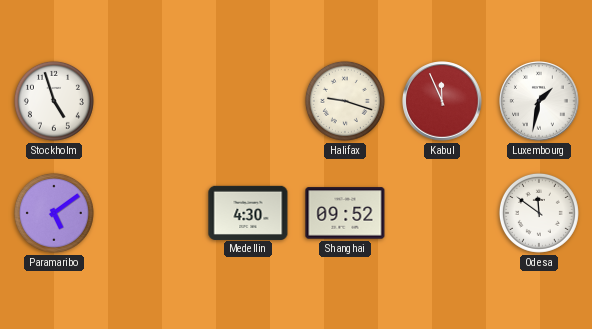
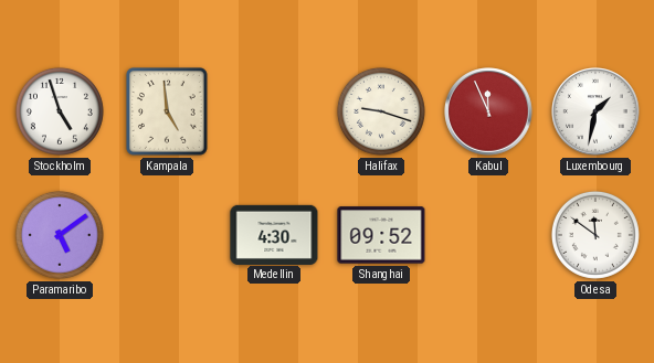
Kampala: none -> 4:59
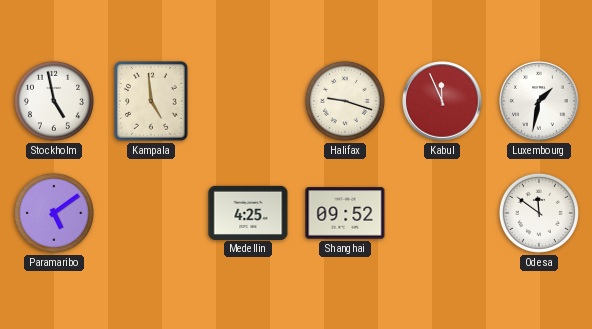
Stockholm: 4:57 -> 4:58
Medellin: 4:30 -> 4:25
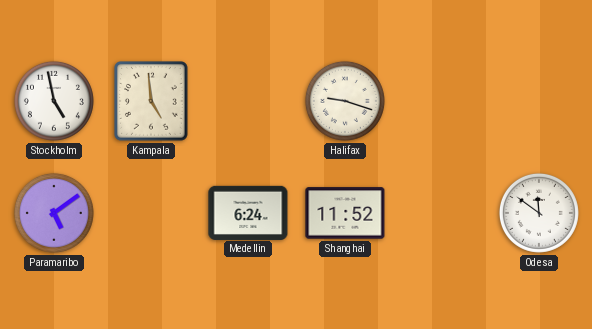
Kabul: 11:56 -> none
Luxembourg: 1:32 -> none
Medellin: 4:25 -> 6:24
Shanghai: 09:52 -> 11:52
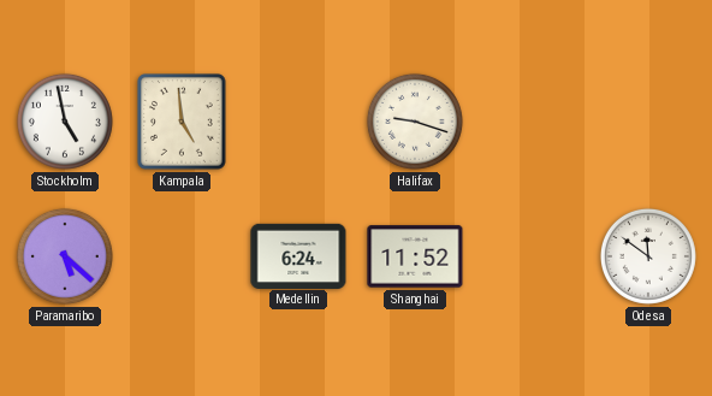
Paramaribo: 5:09 -> 5:22
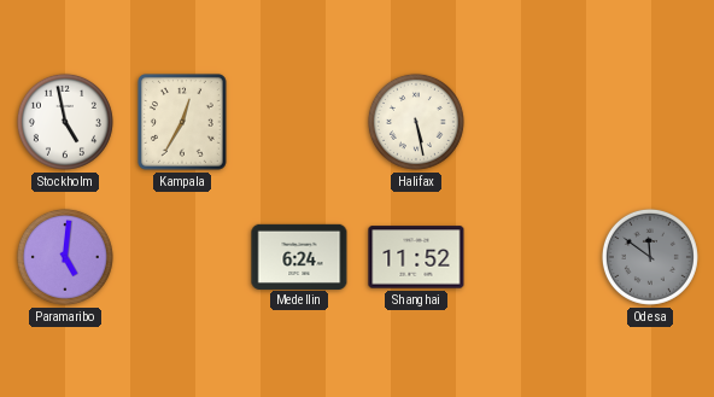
Kampala: 4:59 -> 12:35
Halifax: 9:18 -> 5:28
Paramaribo: 5:22 -> 5:01
Odesa dial: white -> grey
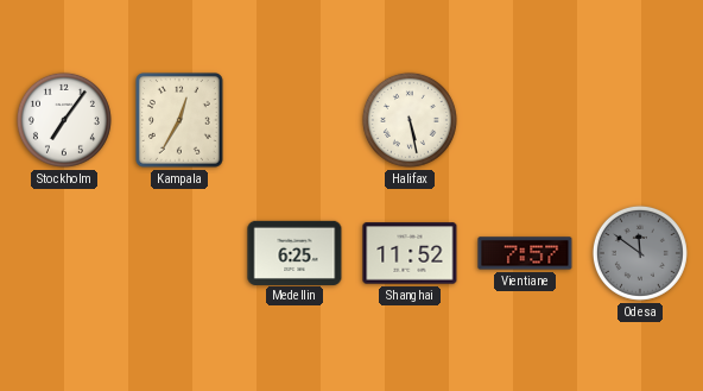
Stockholm: 4:58 -> 7:06
Paramaribo: 5:01 -> none
Medellin: 6:24 -> 6:25
Vientiane: none -> 7:57
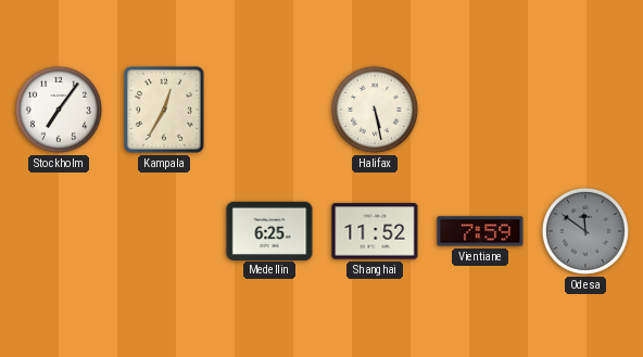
Vientiane: 7:57 -> 7:59
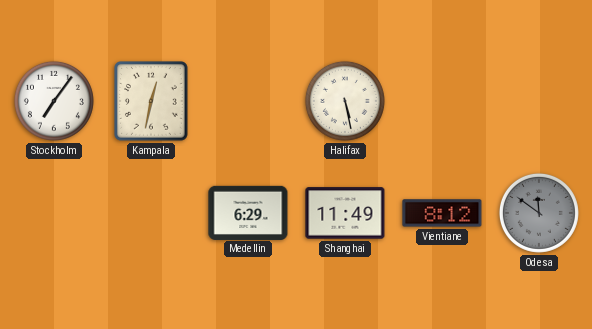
Kampala: 12:35 -> 12:32
Medellin: 6:25 -> 6:29
Shanghai: 11:52 -> 11:49
Vientiane: 7:59 -> 8:12
